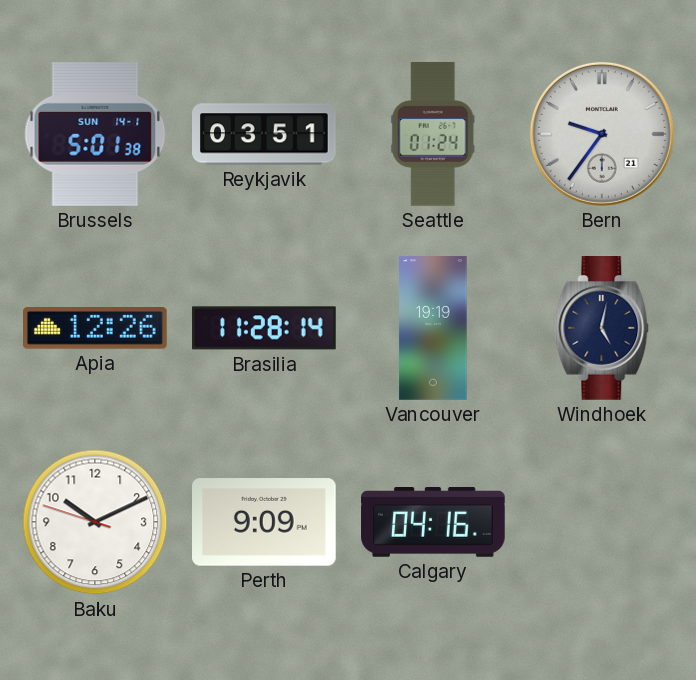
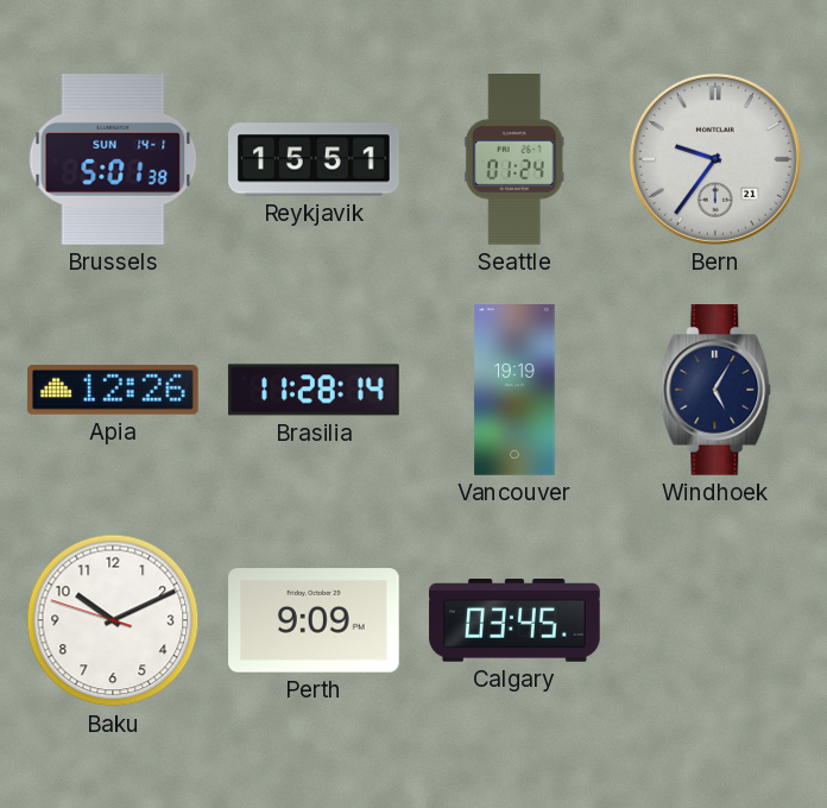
Reykjavik: 03:51 -> 15:51
Windhoek: 5:02 -> 5:05
Calgary: 04:16 -> 03:45
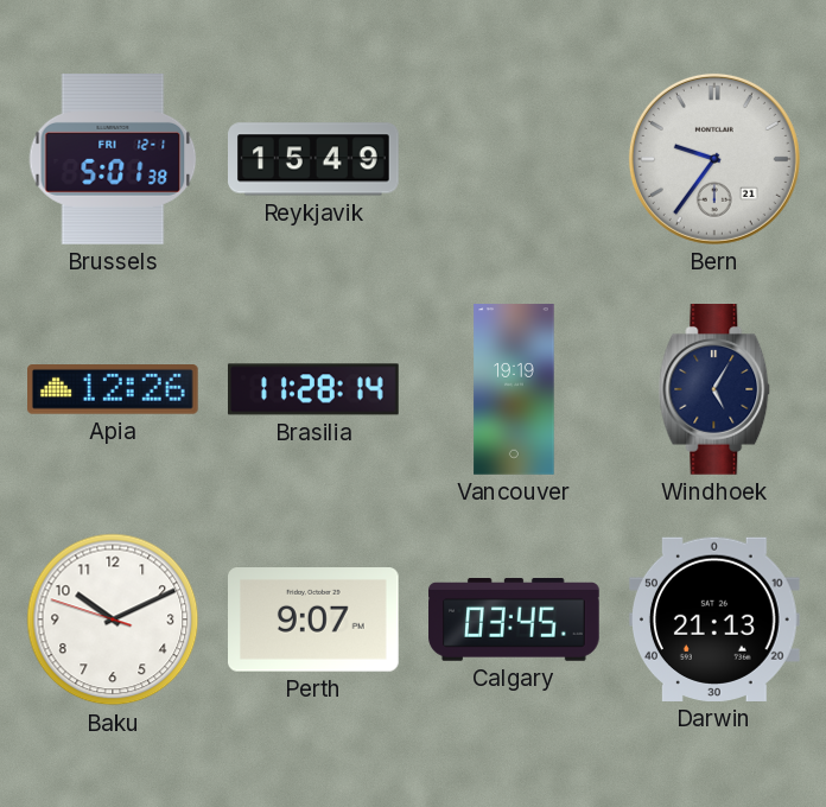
Brussels date: SUN 14-1 -> FRI 12-1
Reykjavik: 15:51 -> 15:49
Seattle: 01:24 -> none
Perth: 9:09 -> 9:07
Darwin: none -> 21:13
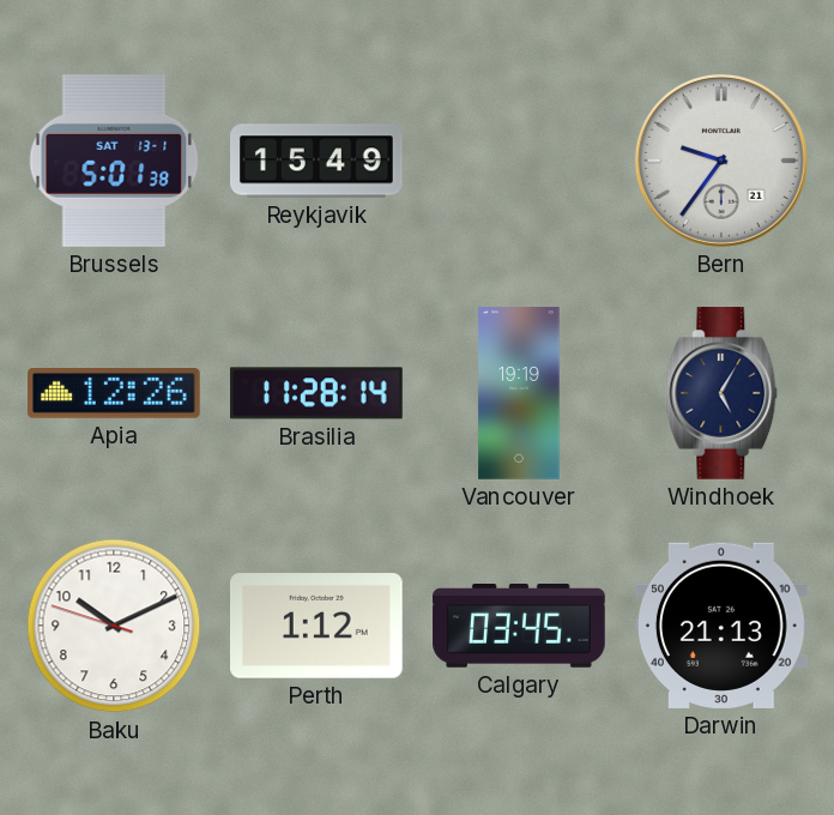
Brussels date: FRI 12-1 -> SAT 13-1
Perth: 9:07 -> 1:12
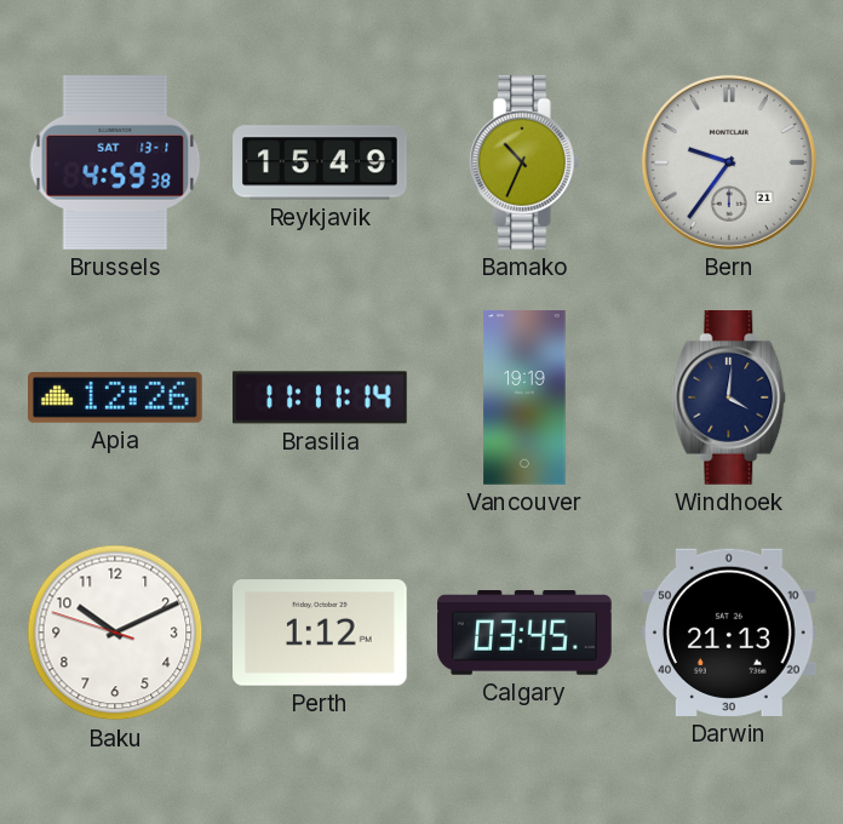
Brussels: 5:01 -> 4:59
Bamako: none -> 10:34
Brasilia: 11:28 -> 11:11
Windhoek: 5:05 -> 4:01
